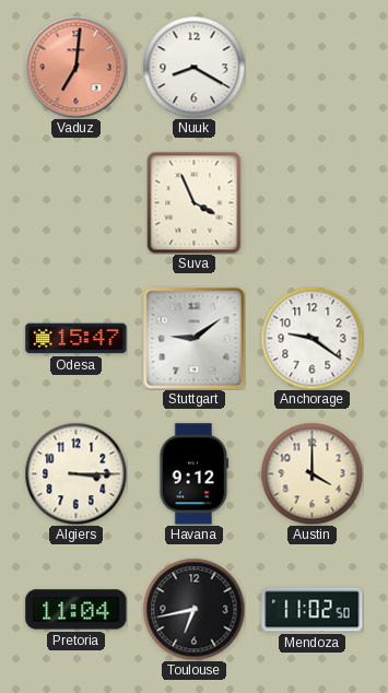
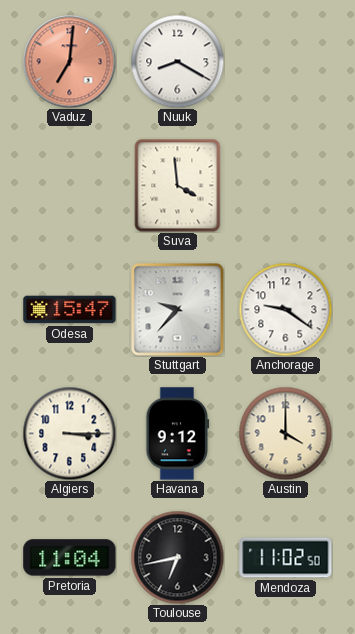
Suva: 3:56 -> 3:59
Stuttgart: 9:09 -> 9:37
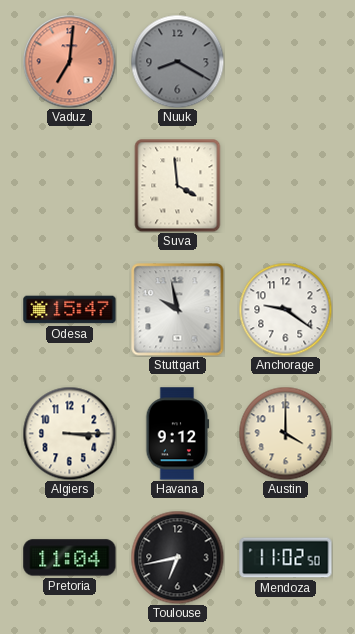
Nuuk dial: white -> grey
Stuttgart: 9:37 -> 9:58
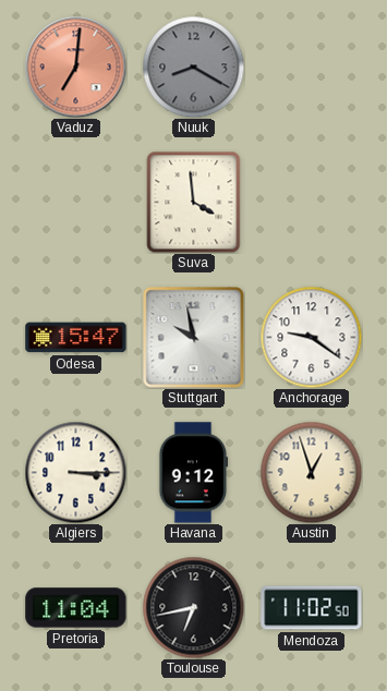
Austin: 4:00 -> 12:57
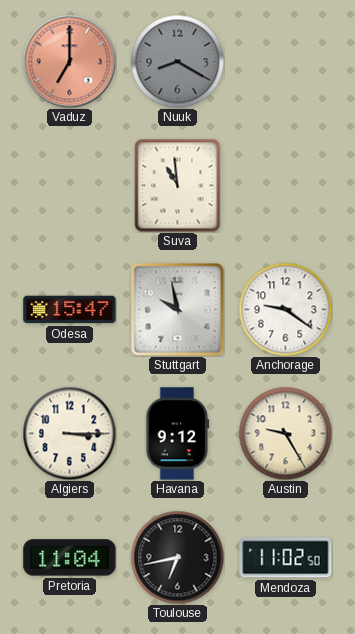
Vaduz: 7:01 -> 7:00
Suva: 3:59 -> 10:59
Austin: 12:57 -> 9:25
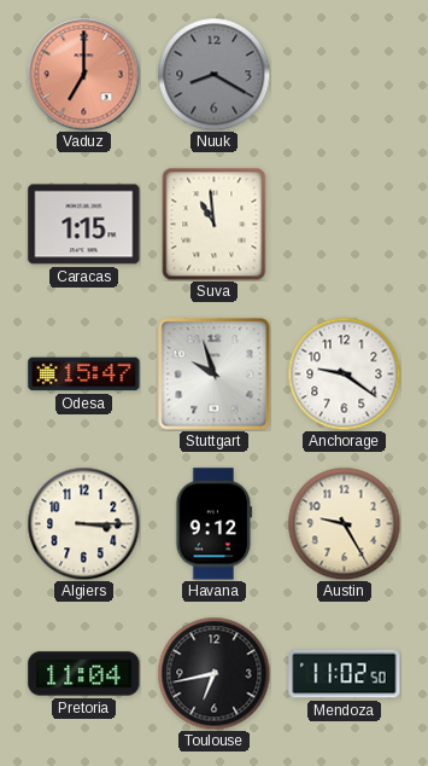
Caracas: none -> 1:15
Stuttgart: 9:58 -> 9:57
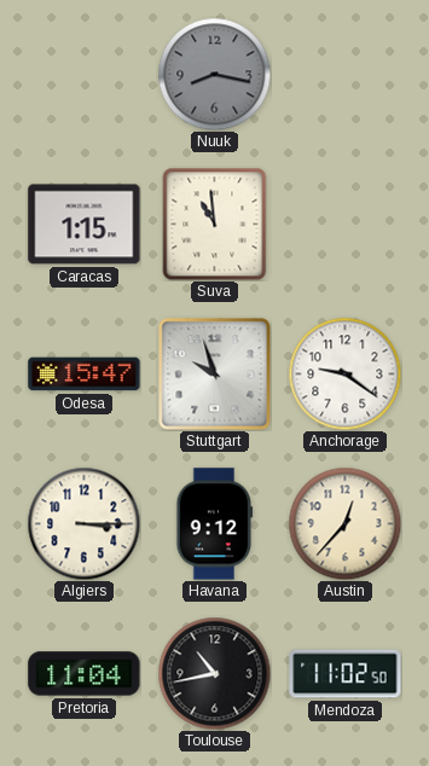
Vaduz: 7:00 -> none
Nuuk: 8:20 -> 8:17
Austin: 9:25 -> 12:37
Toulouse: 6:43 -> 10:43
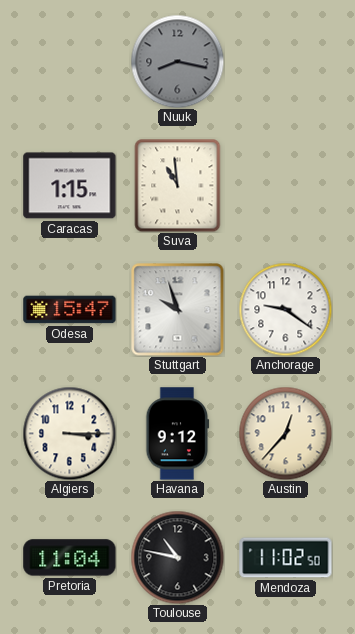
Toulouse: 10:43 -> 10:47
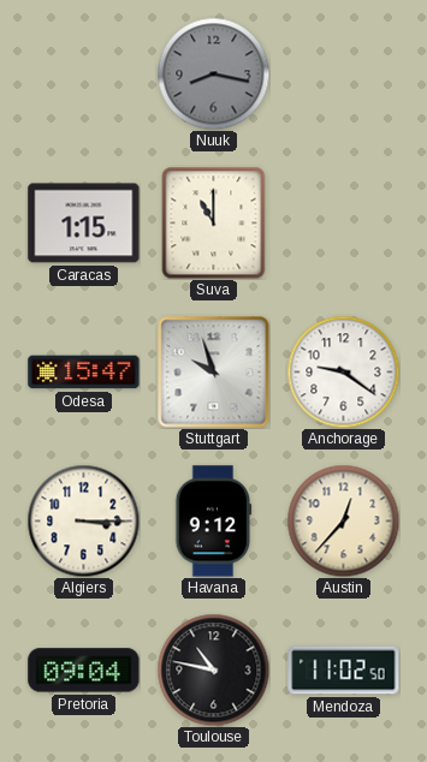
Suva: 10:59 -> 11:00
Pretoria: 11:04 -> 09:04
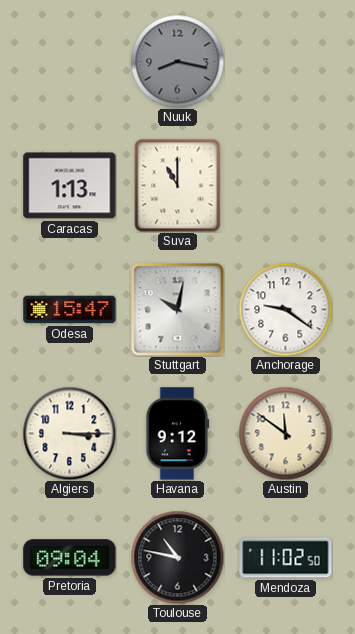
Caracas: 1:15 -> 1:13
Stuttgart: 9:57 -> 10:02
Austin: 12:37 -> 11:51
